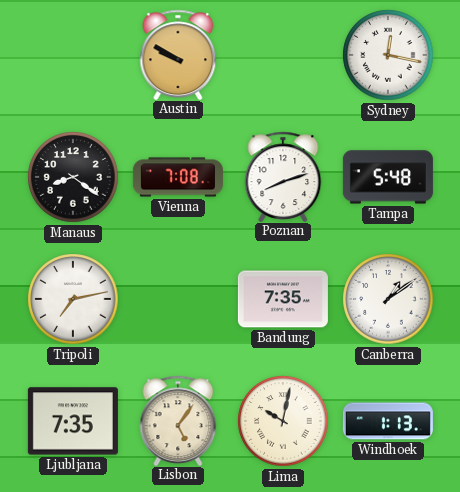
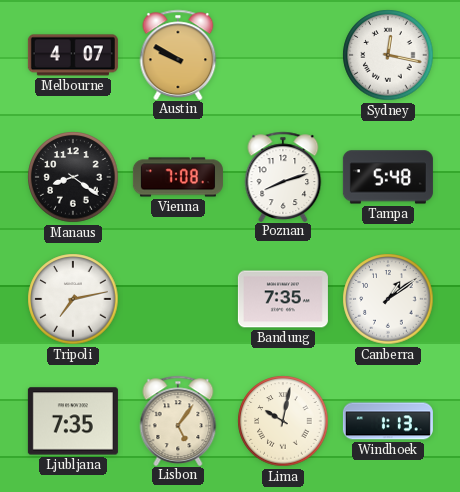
Melbourne: none -> 4:07
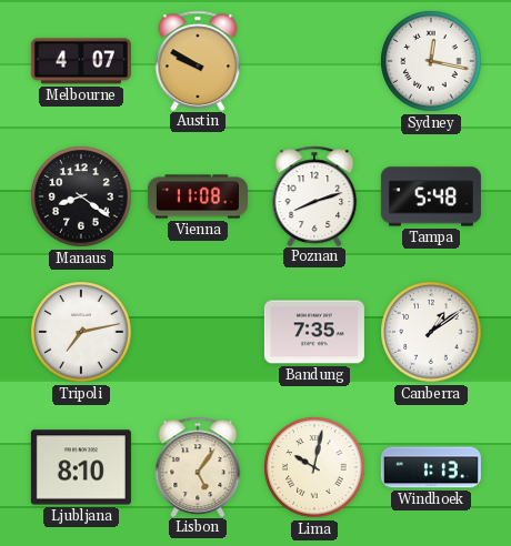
Vienna: 7:08 -> 11:08
Ljubljana: 7:35 -> 8:10
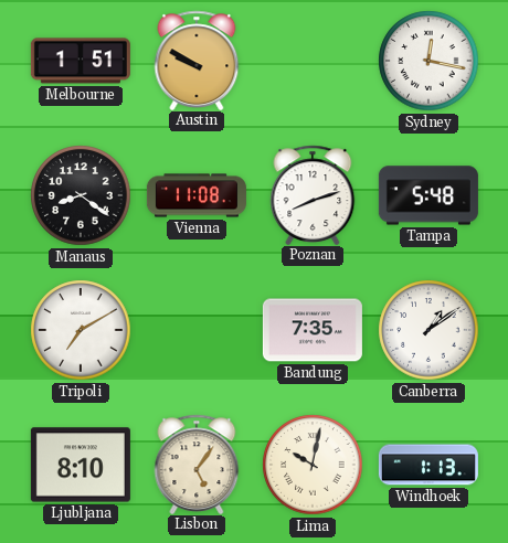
Melbourne: 4:07 -> 1:51
Tripoli: 7:13 -> 7:10
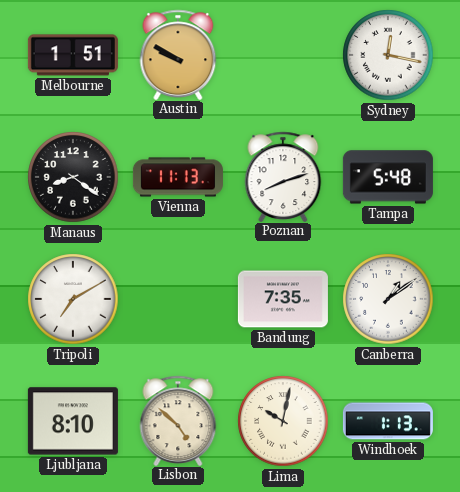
Vienna: 11:08 -> 11:13
Lisbon: 5:06 -> 4:52
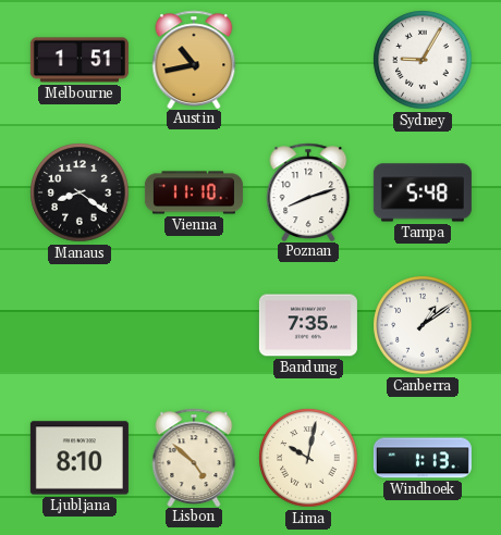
Austin: 9:50 -> 10:43
Sydney: 12:17 -> 9:05
Vienna: 11:13 -> 11:10
Tripoli: 7:10 -> none
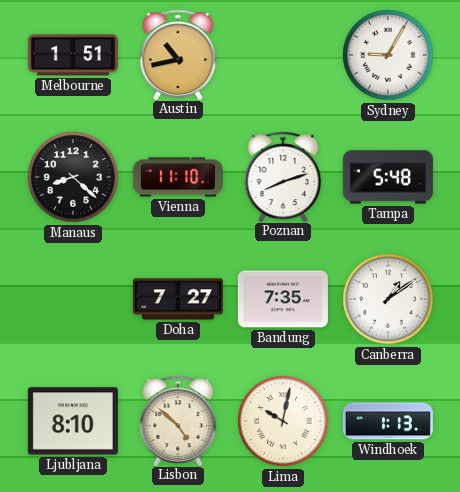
Manaus: 8:21 -> 8:22
Doha: none -> 7:27
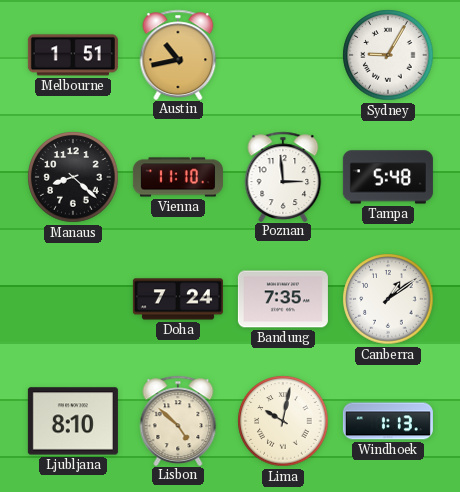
Poznan: 8:12 -> 2:59
Doha: 7:27 -> 7:24
